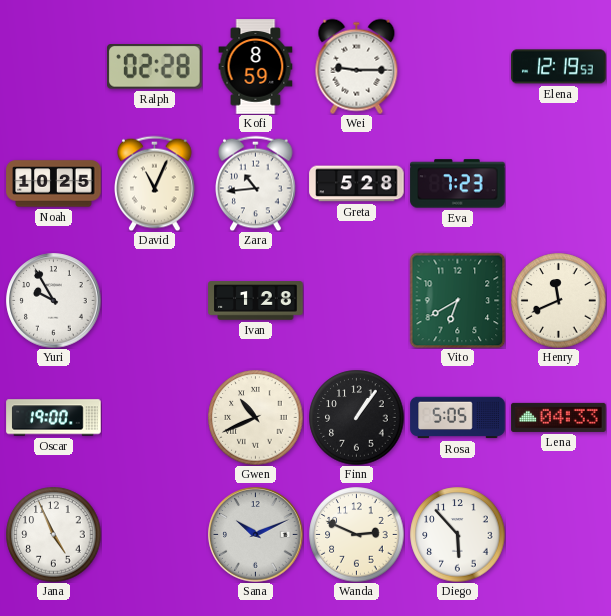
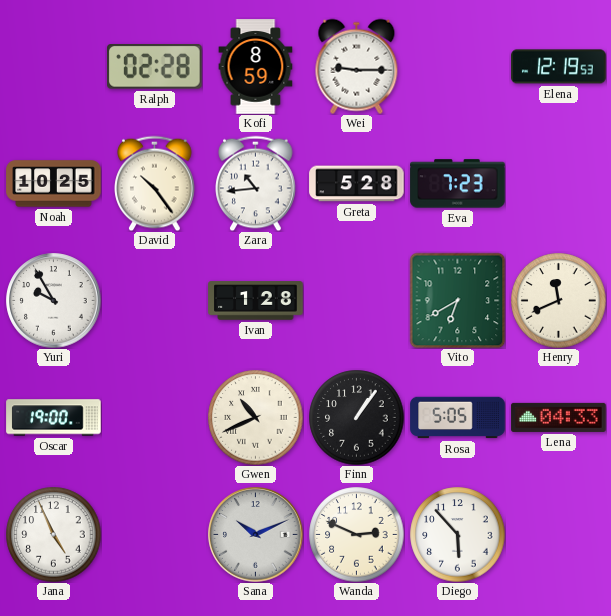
David: 11:04 -> 10:24
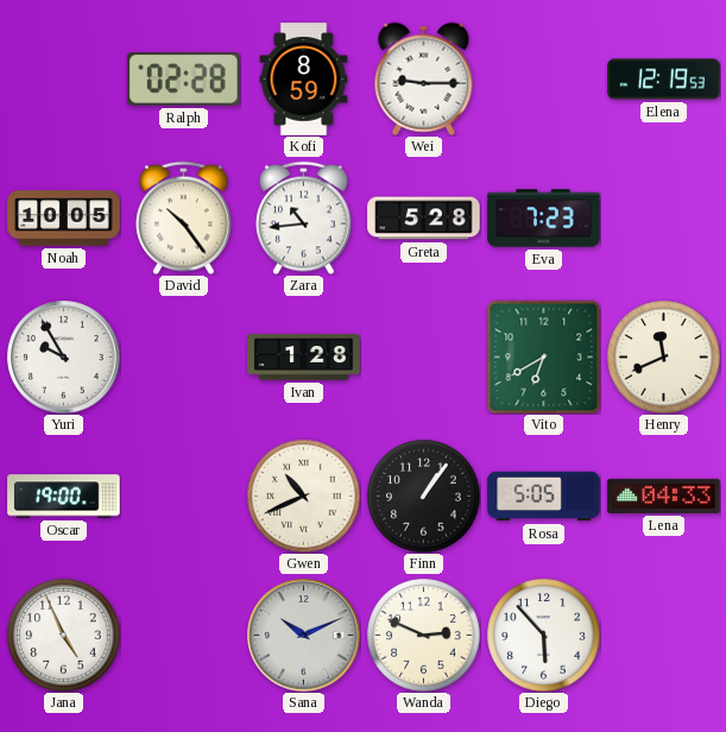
Noah: 10:25 -> 10:05
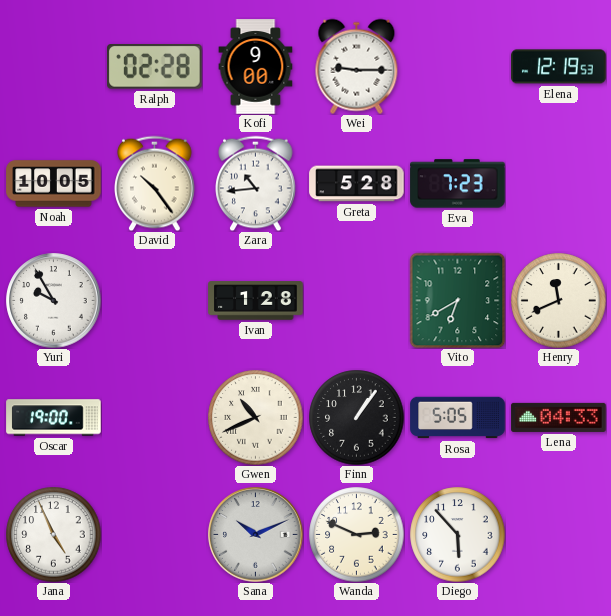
Kofi: 8:59 -> 9:00
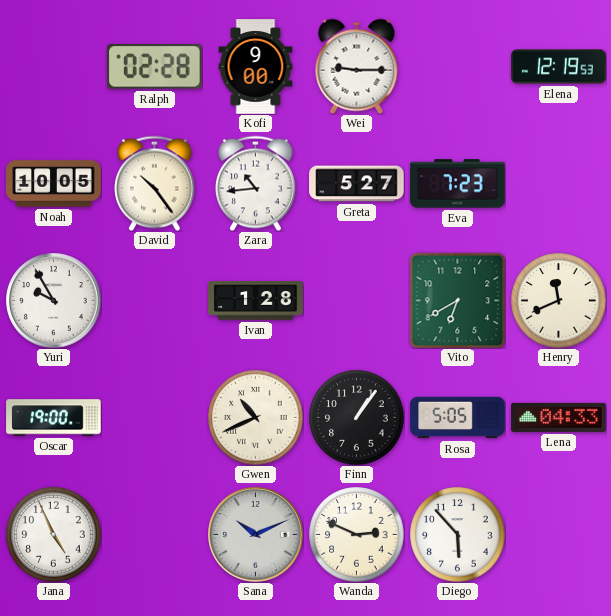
Greta: 5:28 -> 5:27
